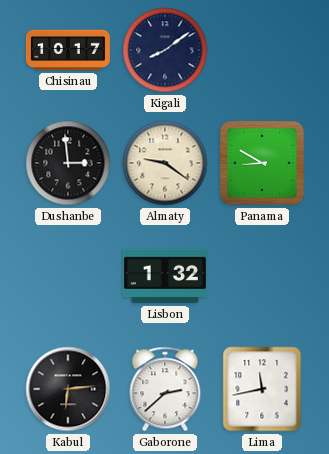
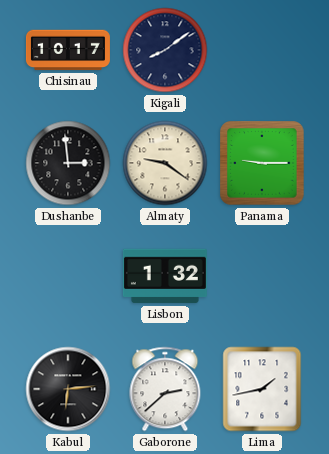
Panama: 8:50 -> 9:15
Lima: 11:43 -> 1:43
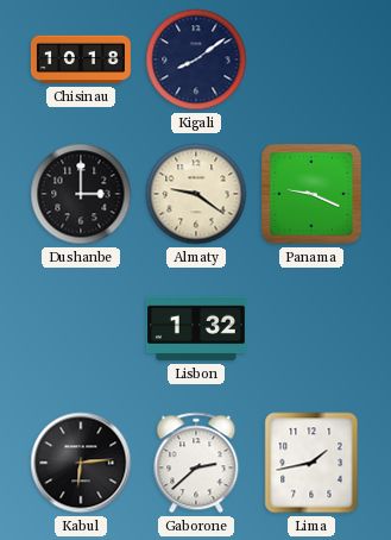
Chisinau: 10:17 -> 10:18
Dushanbe: 2:59 -> 3:00
Panama: 9:15 -> 9:19
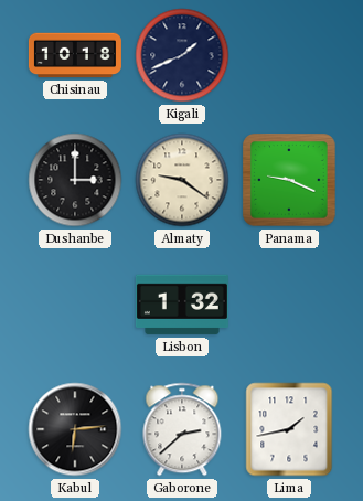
Kigali: 8:09 -> 1:41
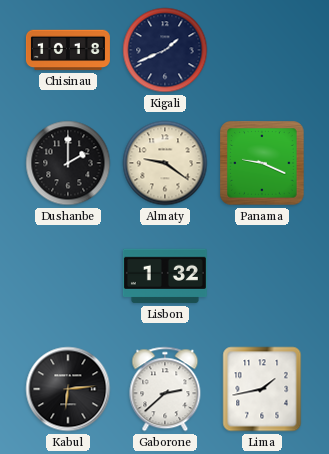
Dushanbe: 3:00 -> 2:00
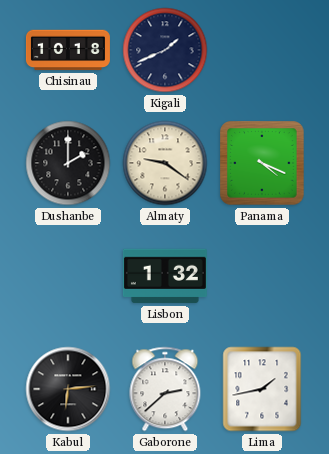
Panama: 9:19 -> 4:19
